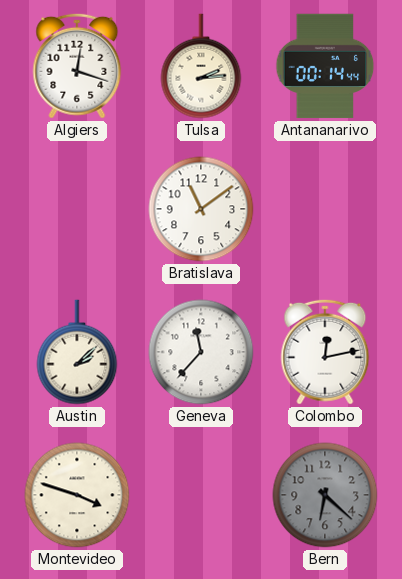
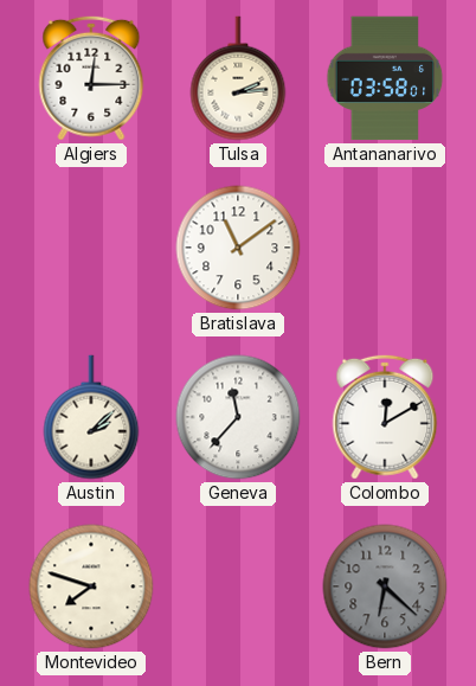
Algiers: 12:18 -> 12:15
Antananarivo: 00:14 -> 03:58
Colombo: 12:13 -> 12:10
Montevideo: 3:48 -> 7:48
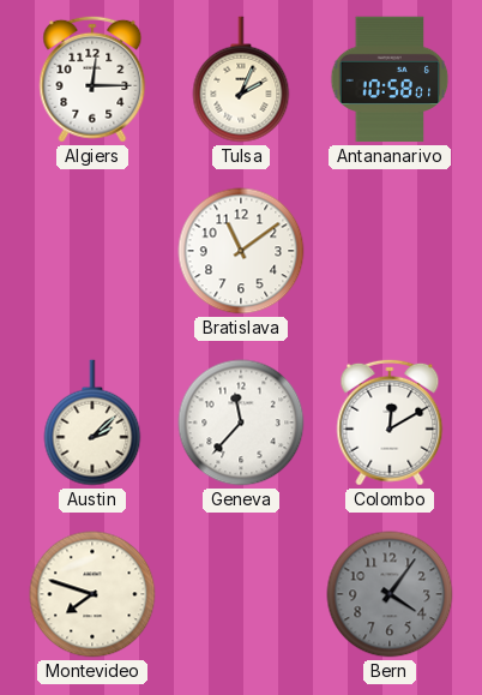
Tulsa: 2:14 -> 2:04
Antananarivo: 03:58 -> 10:58
Bern: 6:22 -> 4:06
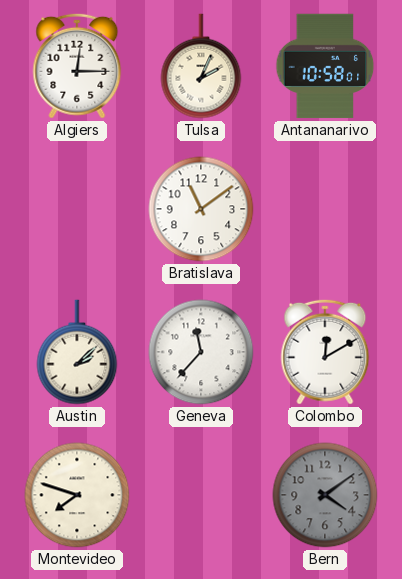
Bern: 4:06 -> 4:09
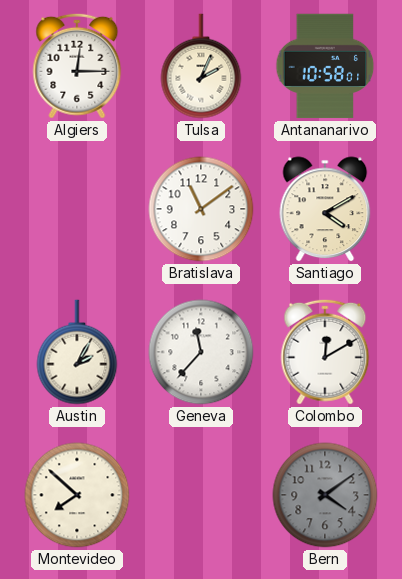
Santiago: none -> 4:10
Austin: 2:08 -> 2:05
Montevideo: 7:48 -> 7:52
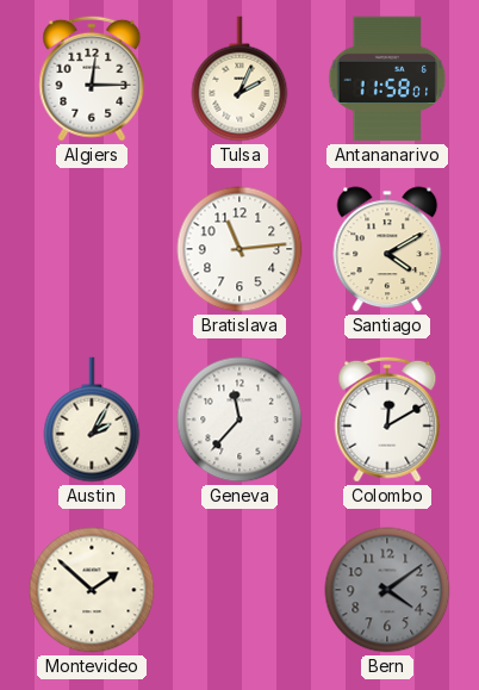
Antananarivo: 10:58 -> 11:58
Bratislava: 11:09 -> 11:14
Montevideo: 7:52 -> 1:52
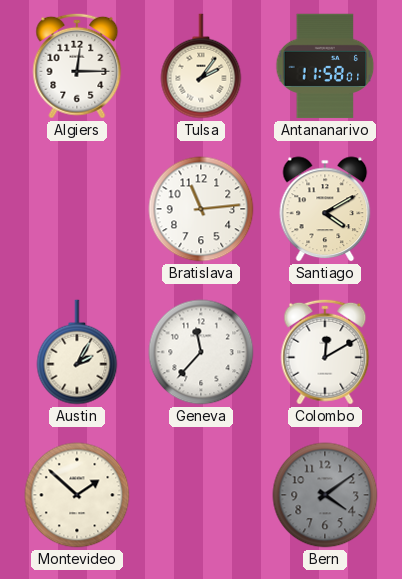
Tulsa: 2:04 -> 2:06
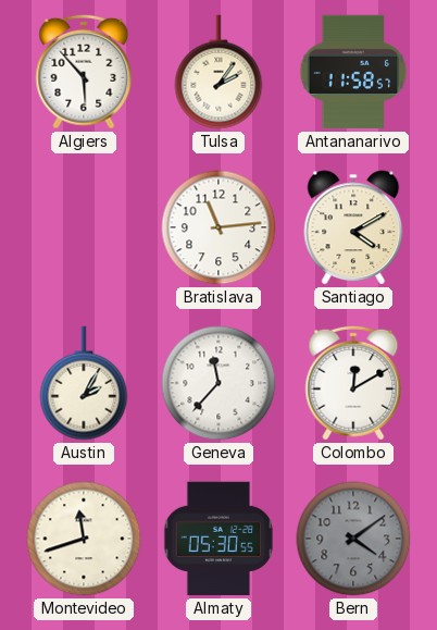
Algiers: 12:15 -> 5:53
Antananarivo: 11:58:01 -> 11:58:57
Montevideo: 1:52 -> 11:42
Almaty: none -> 05:30
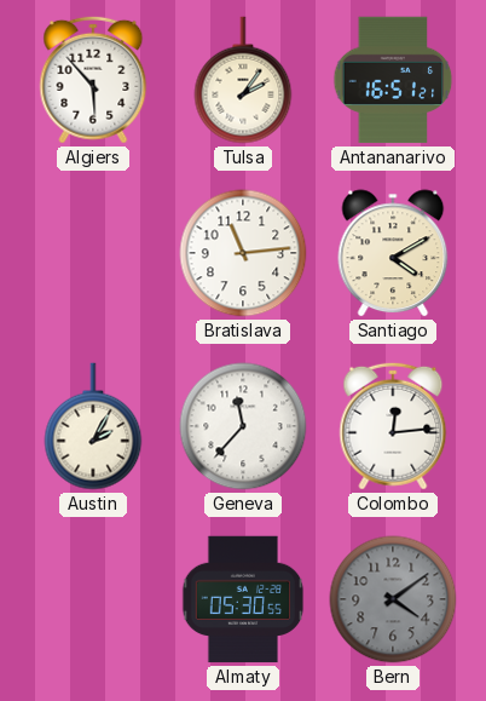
Antananarivo: 11:58 -> 16:51
Colombo: 12:10 -> 12:14
Montevideo: 11:42 -> none
